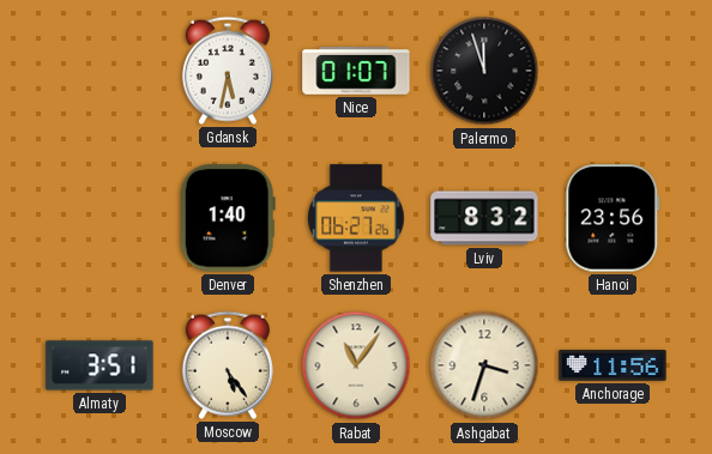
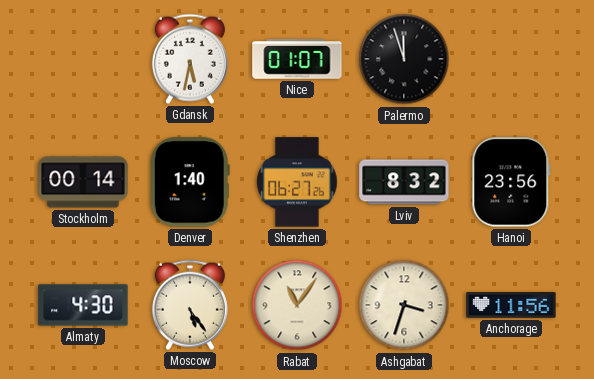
Stockholm: none -> 00:14
Almaty: 3:51 -> 4:30
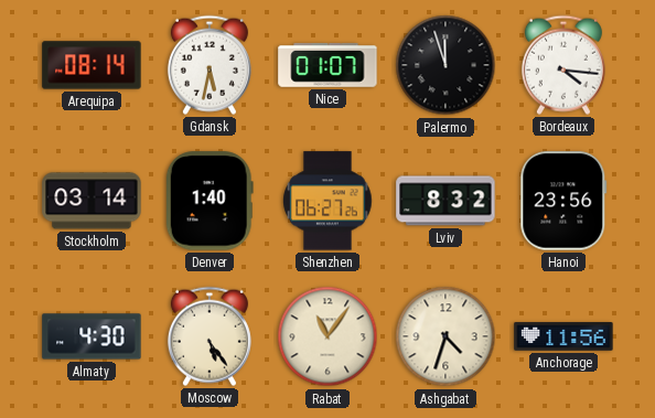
Arequipa: none -> 08:14
Bordeaux: none -> 4:16
Stockholm: 00:14 -> 03:14
Ashgabat: 3:33 -> 4:33
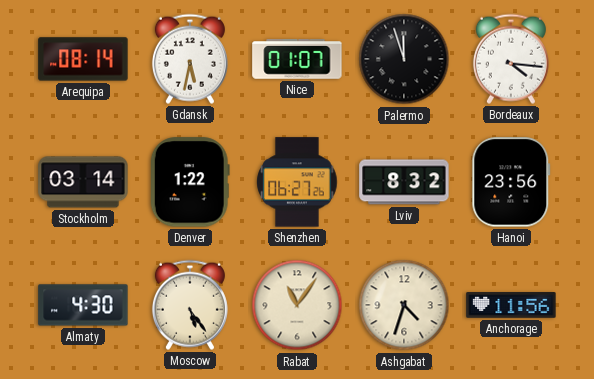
Denver: 1:40 -> 1:22
